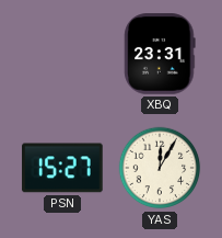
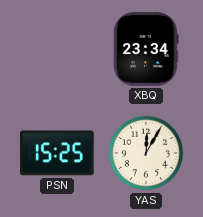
XBQ: 23:31 -> 23:34
PSN: 15:27 -> 15:25
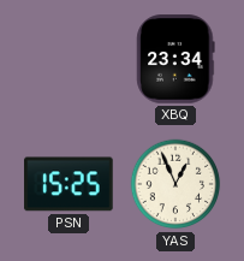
YAS: 12:05 -> 12:56
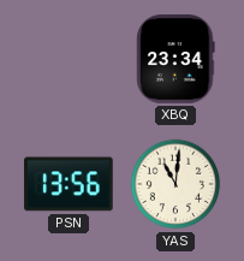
PSN: 15:25 -> 13:56
YAS: 12:56 -> 11:01
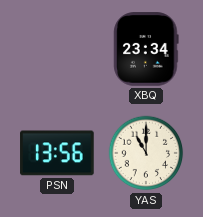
YAS: 11:01 -> 11:00
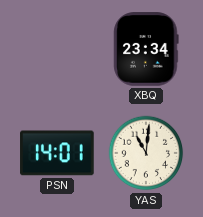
PSN: 13:56 -> 14:01
YAS: 11:00 -> 11:01
